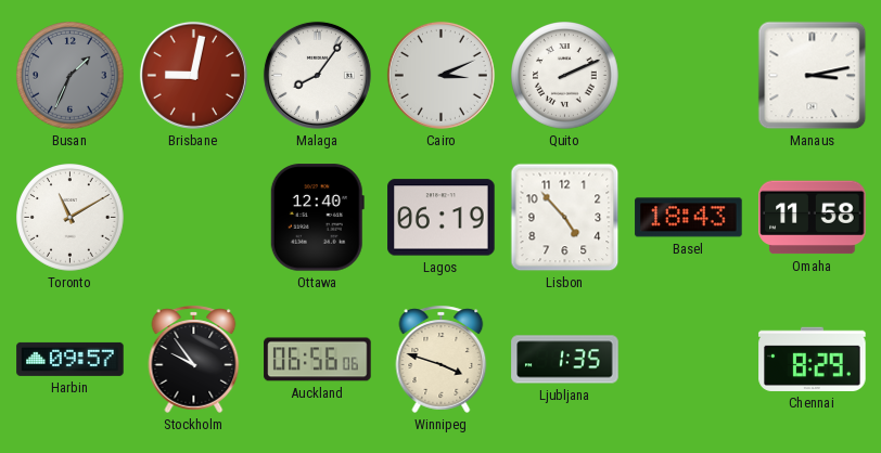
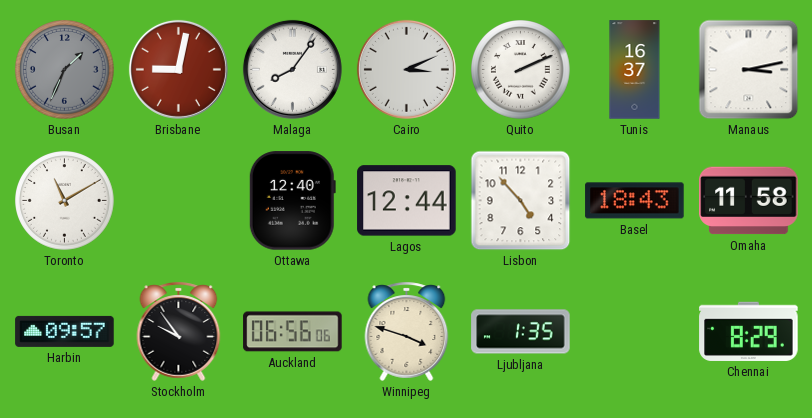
Tunis: none -> 16:37
Lagos: 06:19 -> 12:44
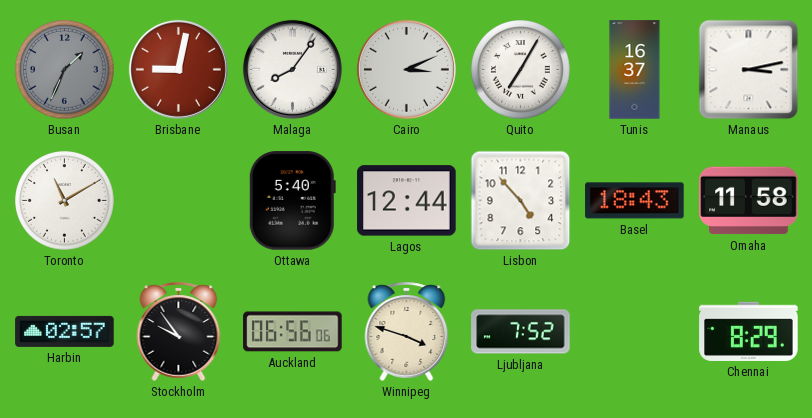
Quito: 2:11 -> 7:05
Ottawa: 12:40 -> 5:40
Harbin: 09:57 -> 02:57
Ljubljana: 1:35 -> 7:52
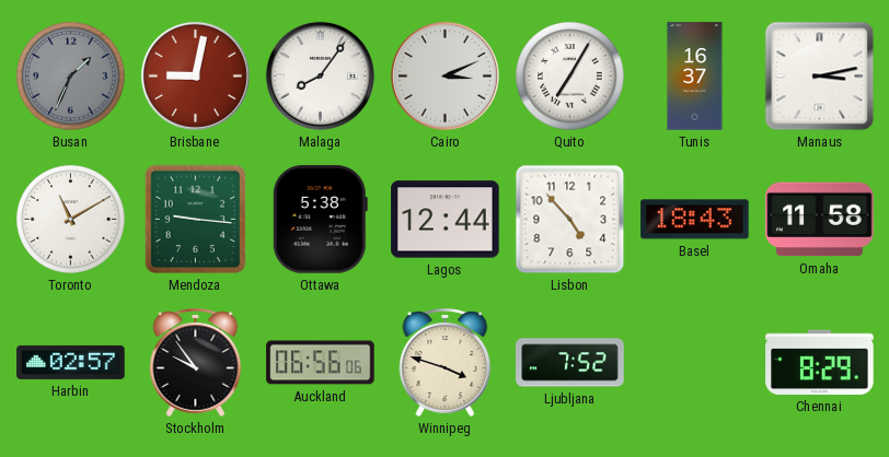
Mendoza: none -> 9:16
Ottawa: 5:40 -> 5:38
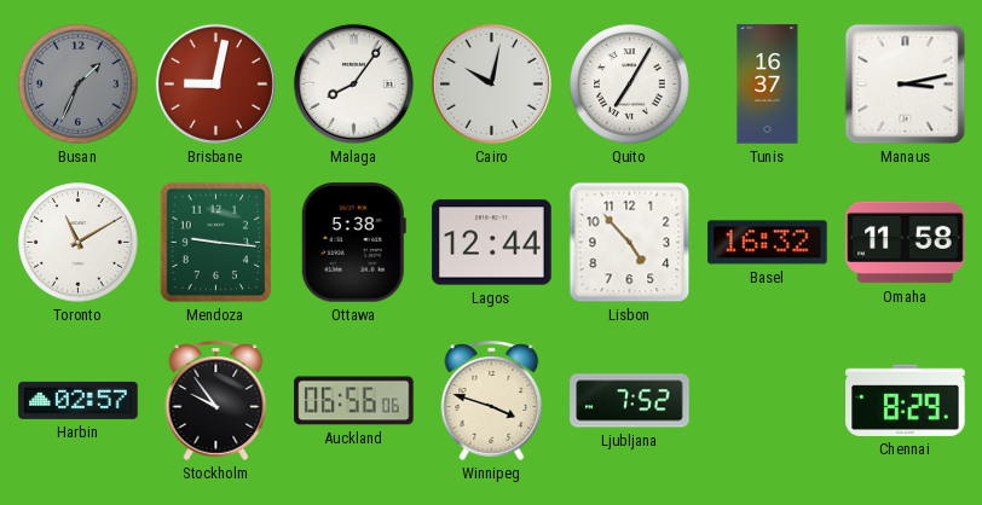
Cairo: 3:11 -> 10:02
Basel: 18:43 -> 16:32
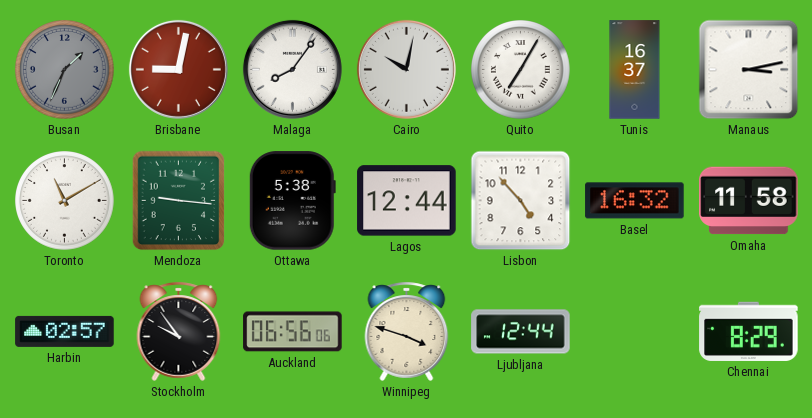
Ljubljana: 7:52 -> 12:44
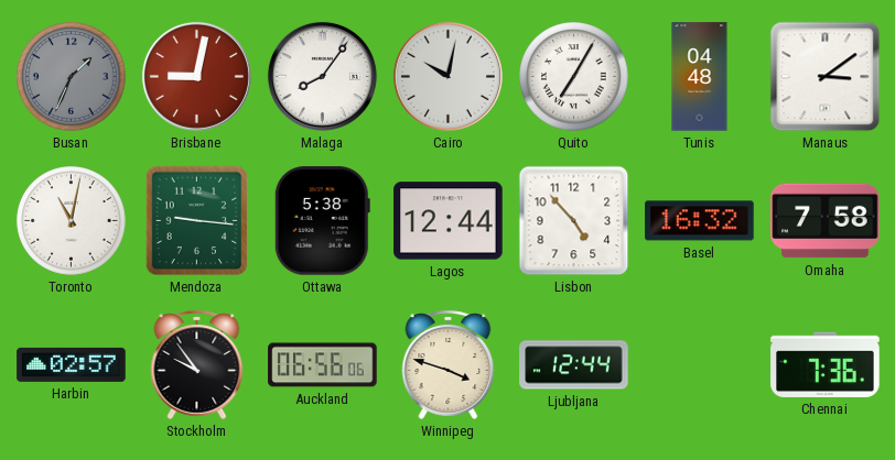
Tunis: 16:37 -> 04:48
Manaus: 3:13 -> 3:09
Toronto: 11:10 -> 11:02
Omaha: 11:58 -> 7:58
Chennai: 8:29 -> 7:36
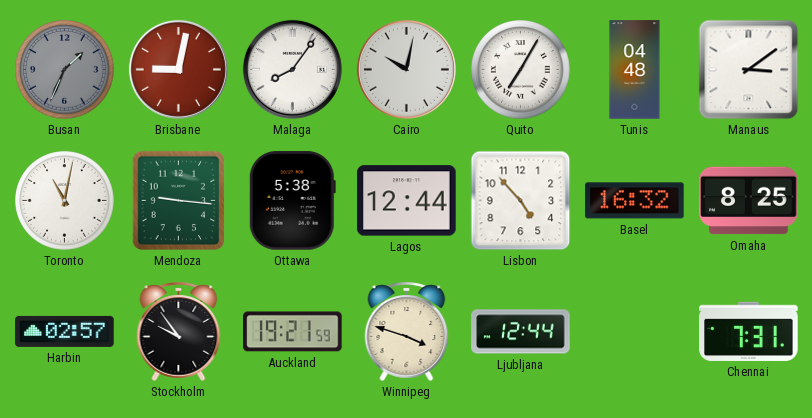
Omaha: 7:58 -> 8:25
Auckland: 06:56 -> 19:21
Chennai: 7:36 -> 7:31
